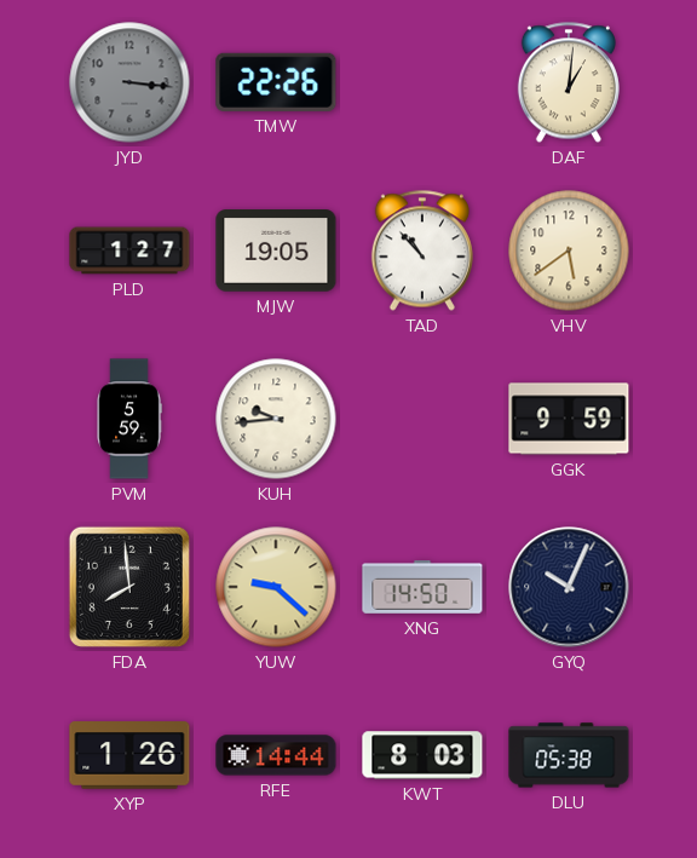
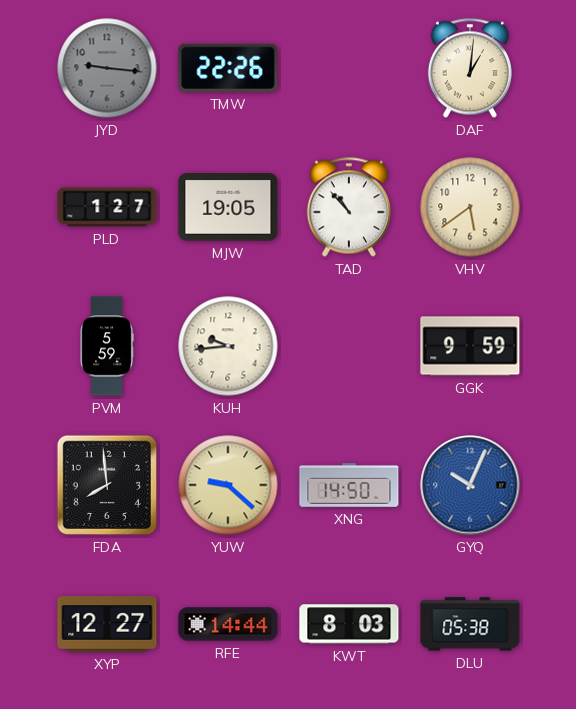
JYD: 3:16 -> 9:16
GYQ dial: navy -> blue
XYP: 1:26 -> 12:27
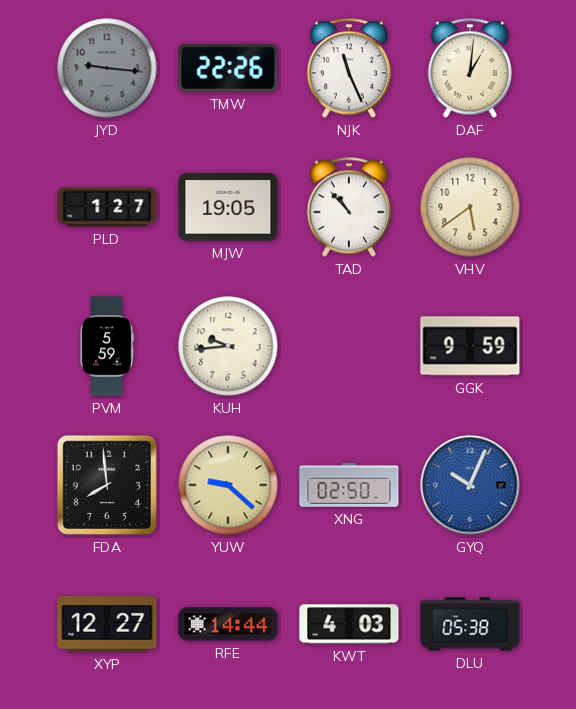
NJK: none -> 11:26
XNG: 14:50 -> 02:50
KWT: 8:03 -> 4:03
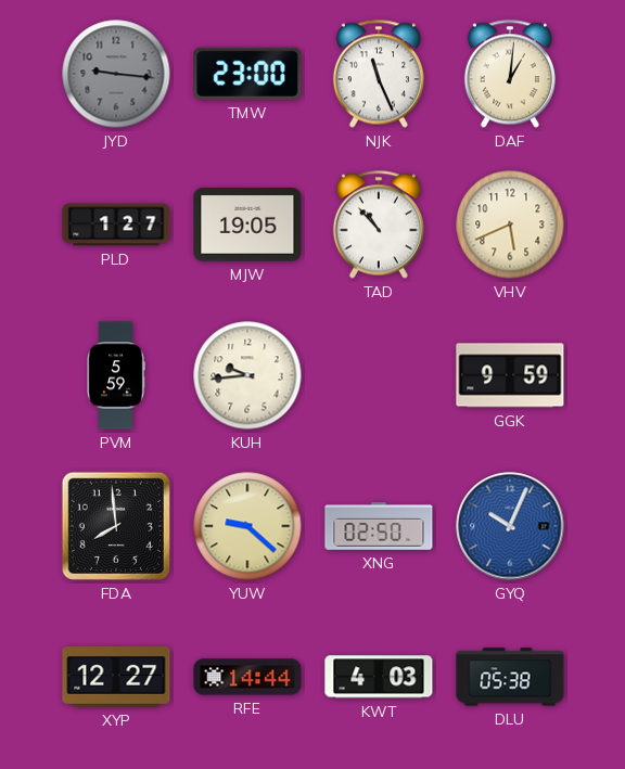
TMW: 22:26 -> 23:00
VHV: 5:39 -> 5:41
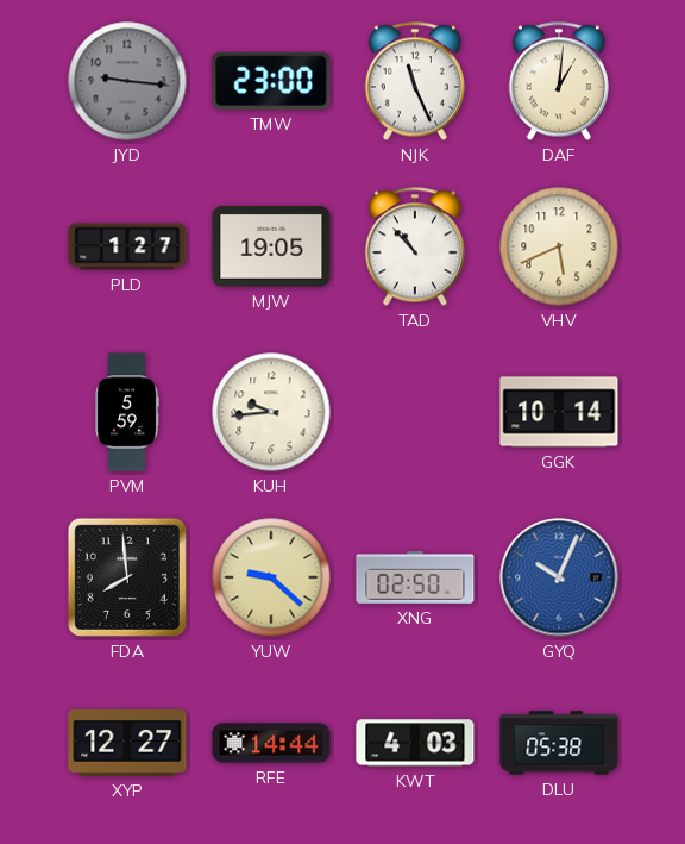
GGK: 9:59 -> 10:14
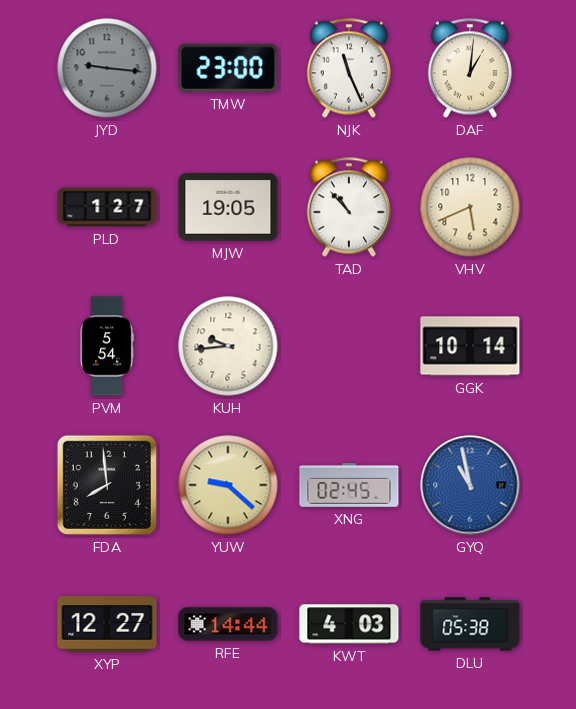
PVM: 5:59 -> 5:54
XNG: 02:50 -> 02:45
GYQ: 10:04 -> 10:58
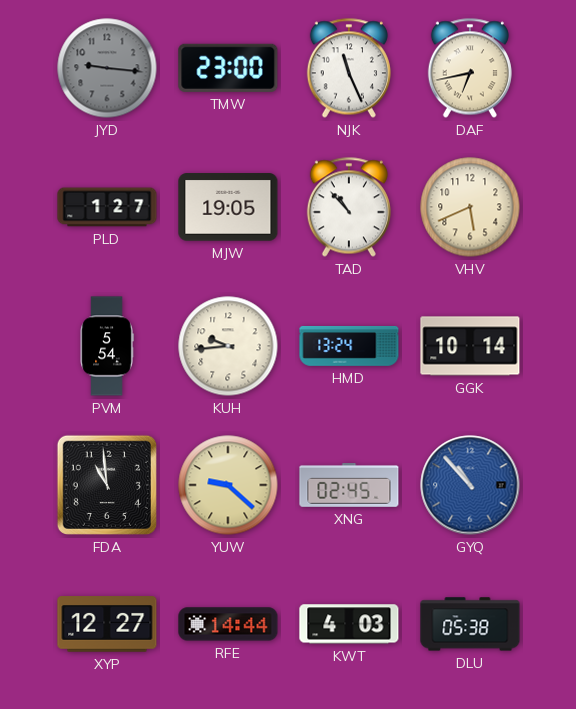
DAF: 1:01 -> 6:43
HMD: none -> 13:24
FDA: 7:59 -> 10:59
GYQ: 10:58 -> 10:53
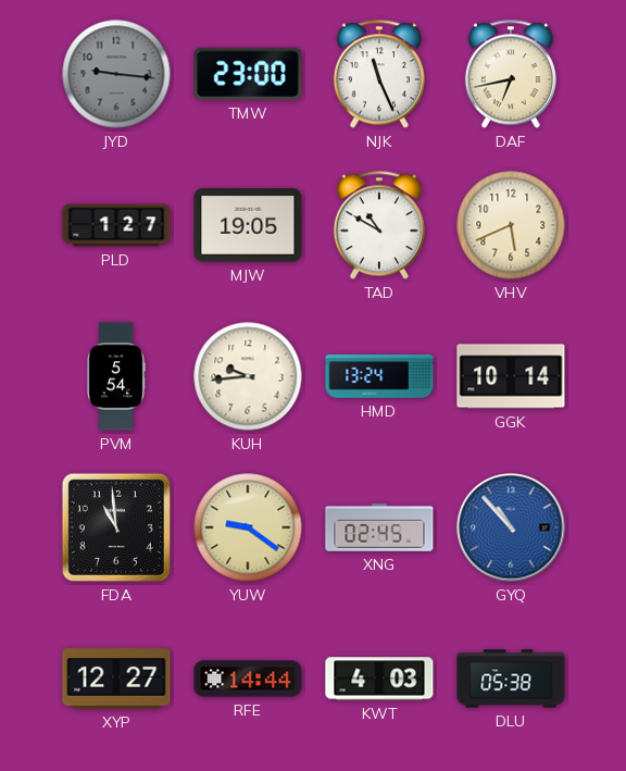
TAD: 10:53 -> 10:50
YUW: 9:22 -> 9:21
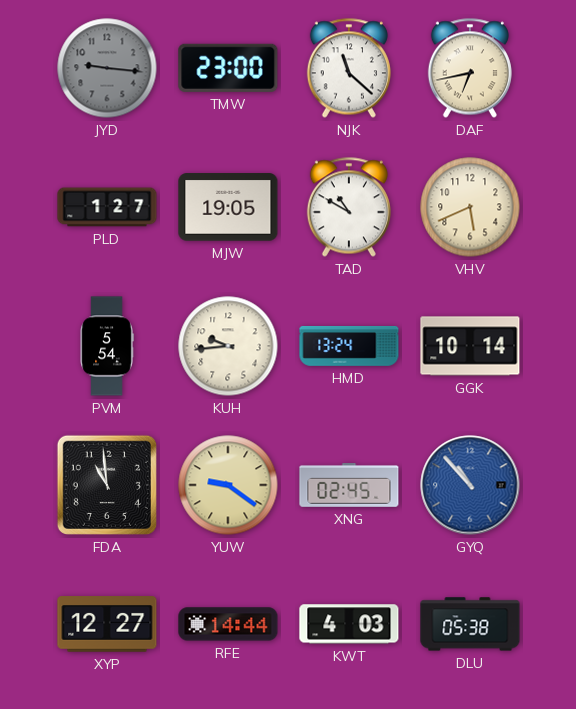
NJK: 11:26 -> 11:22
